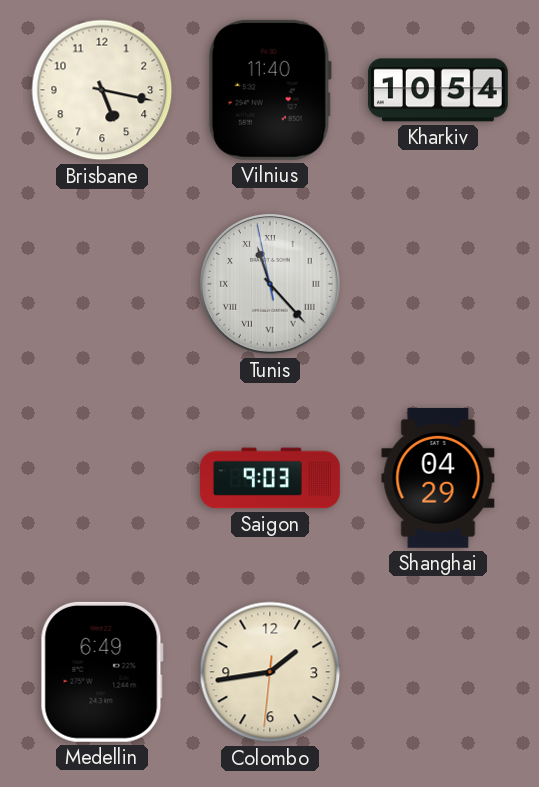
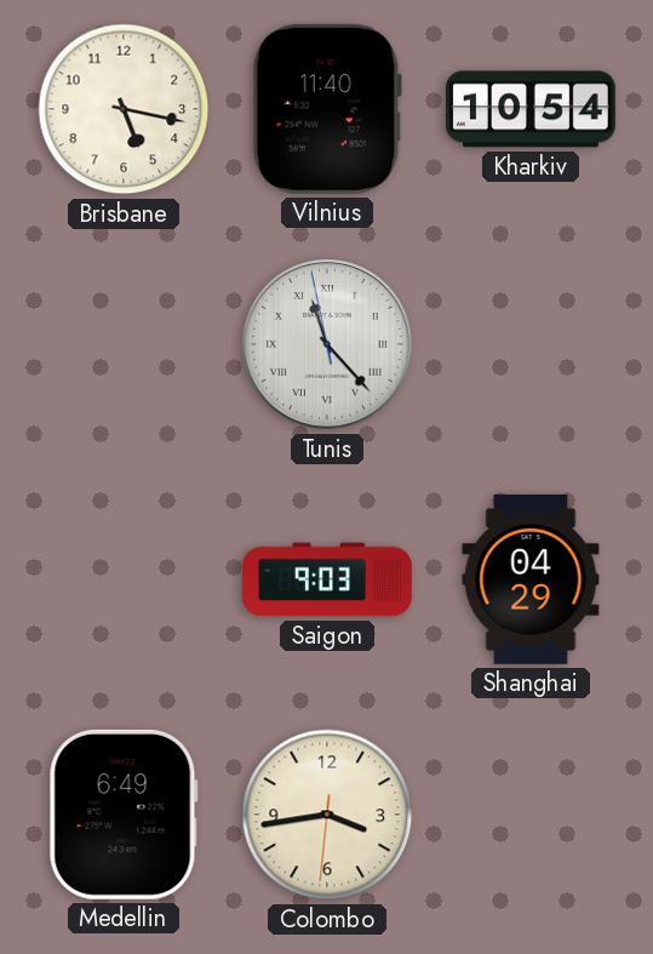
Colombo: 1:43 -> 3:43
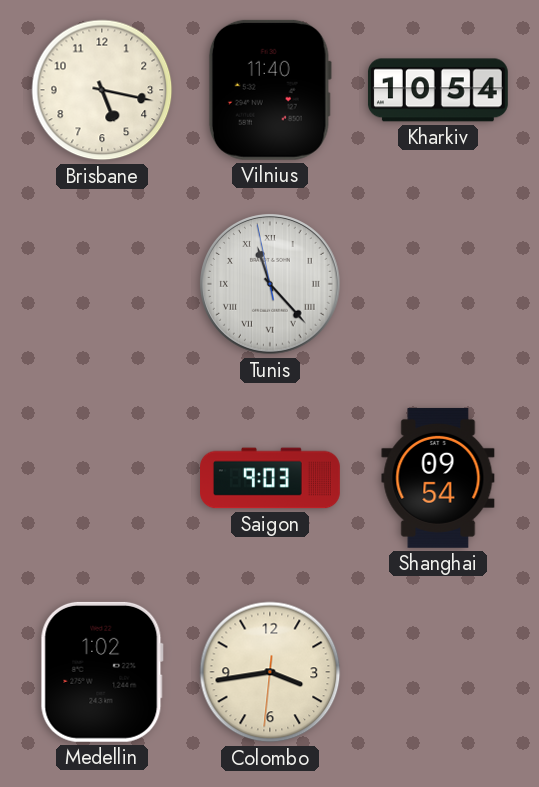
Shanghai: 04:29 -> 09:54
Medellin: 6:49 -> 1:02
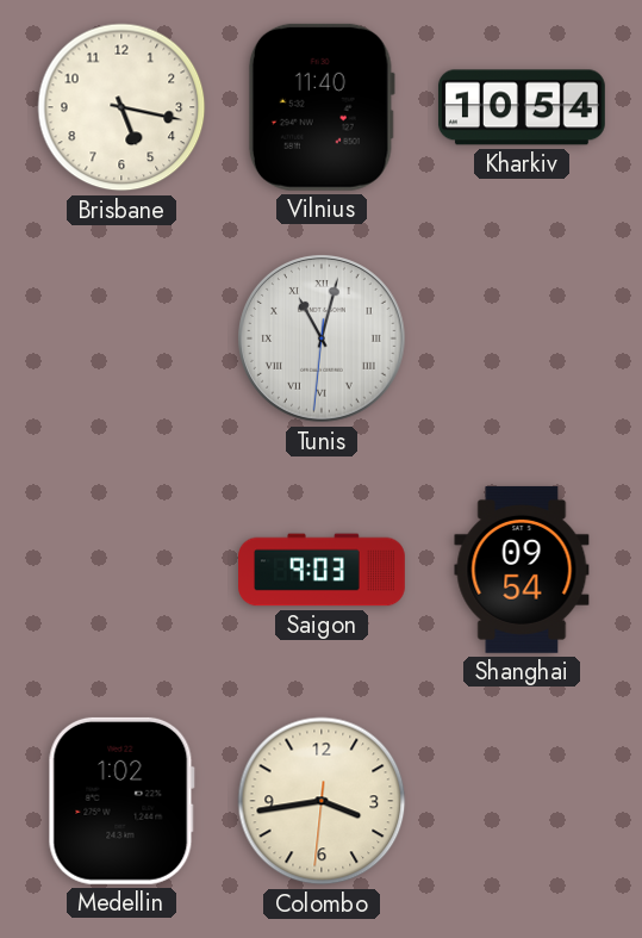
Tunis: 11:22 -> 11:02
